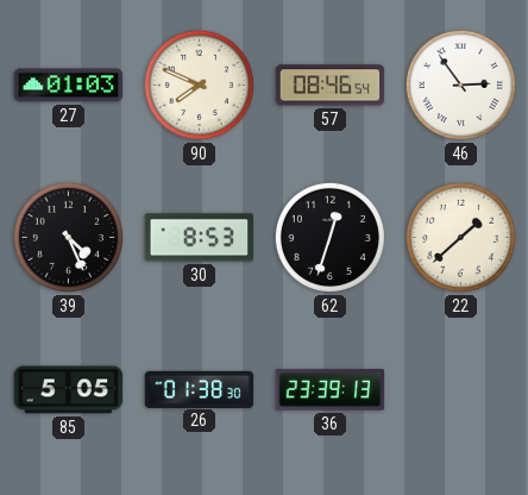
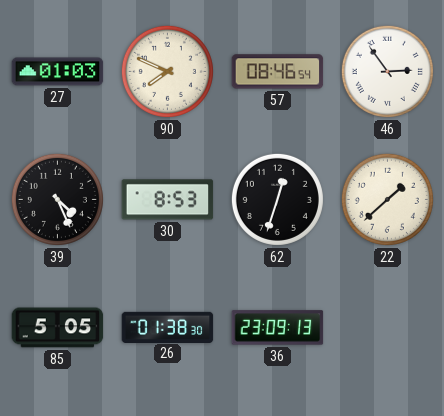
36: 23:39 -> 23:09
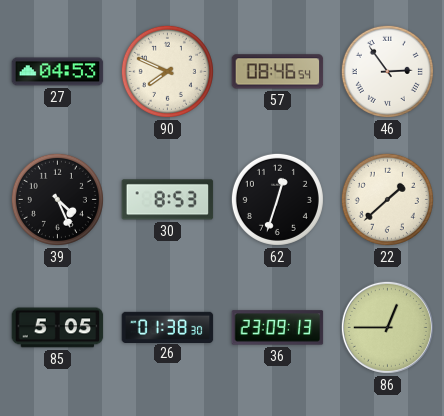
27: 01:03 -> 04:53
86: none -> 12:45
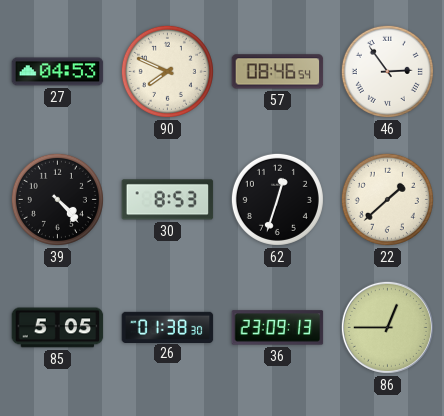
39: 4:26 -> 4:23
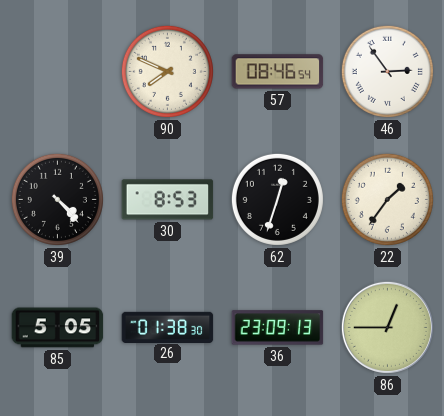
27: 04:53 -> none
22: 1:38 -> 1:36
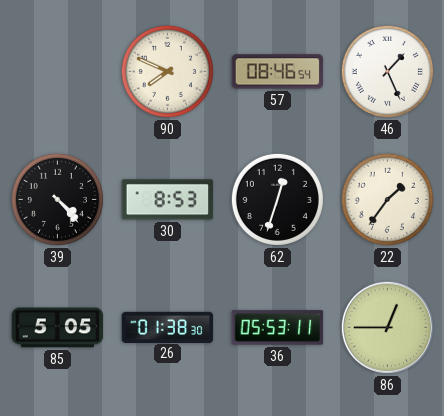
46: 2:54 -> 1:26
36: 23:09 -> 05:53
